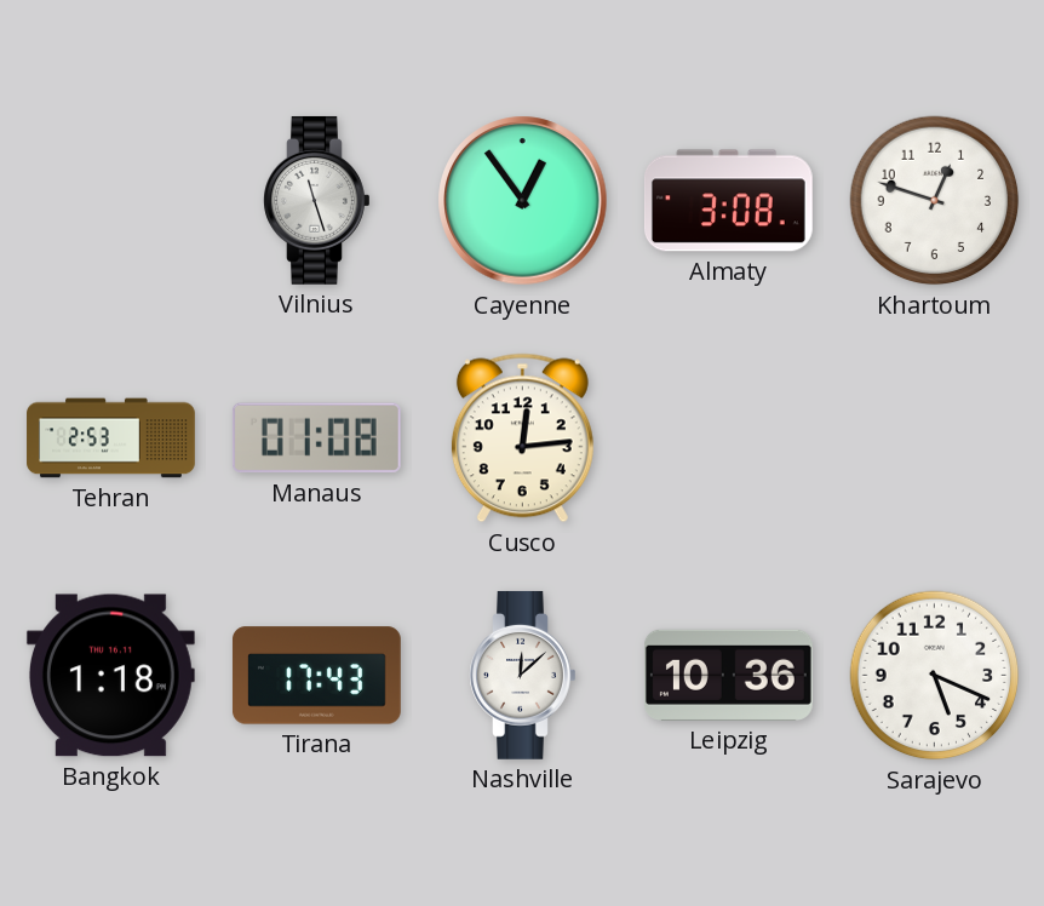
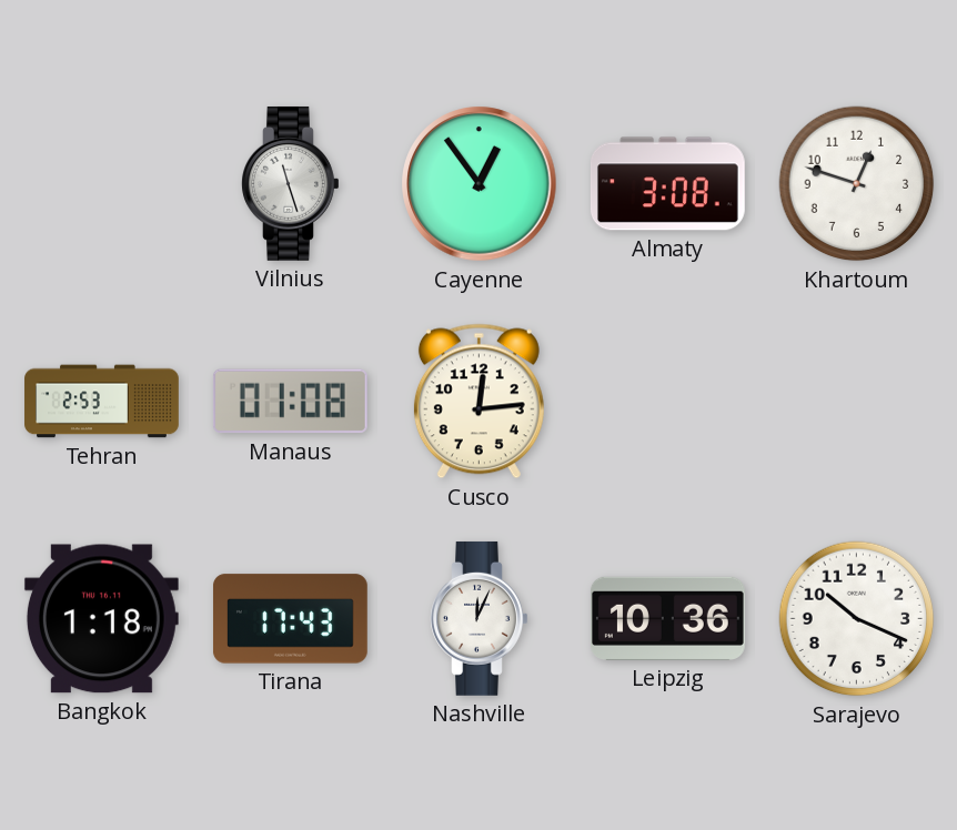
Nashville: 12:08 -> 12:04
Sarajevo: 5:19 -> 10:19
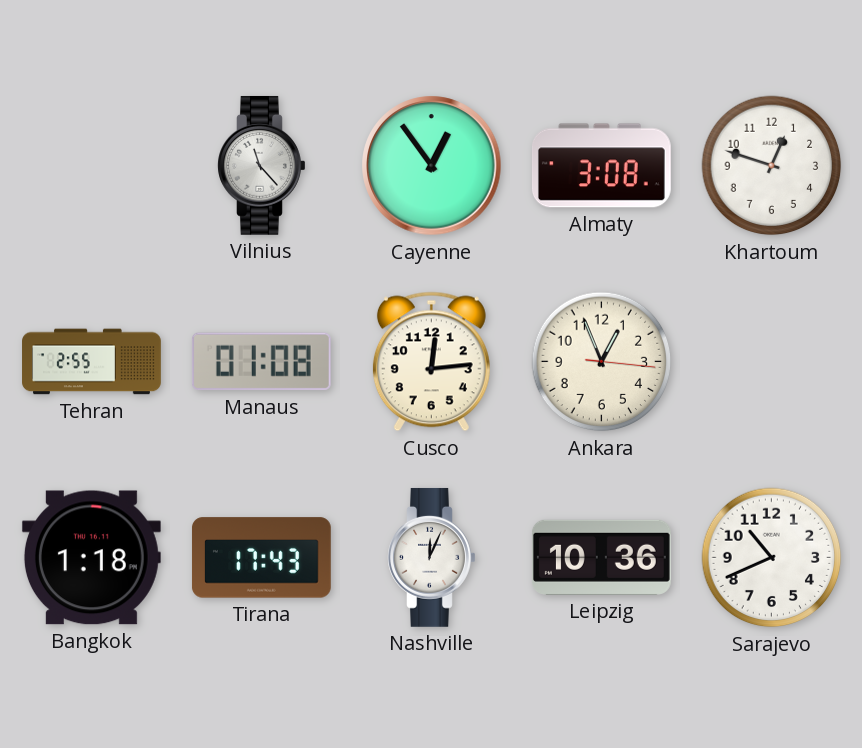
Vilnius: 11:27 -> 11:23
Tehran: 2:53 -> 2:55
Ankara: none -> 12:56
Sarajevo: 10:19 -> 10:41
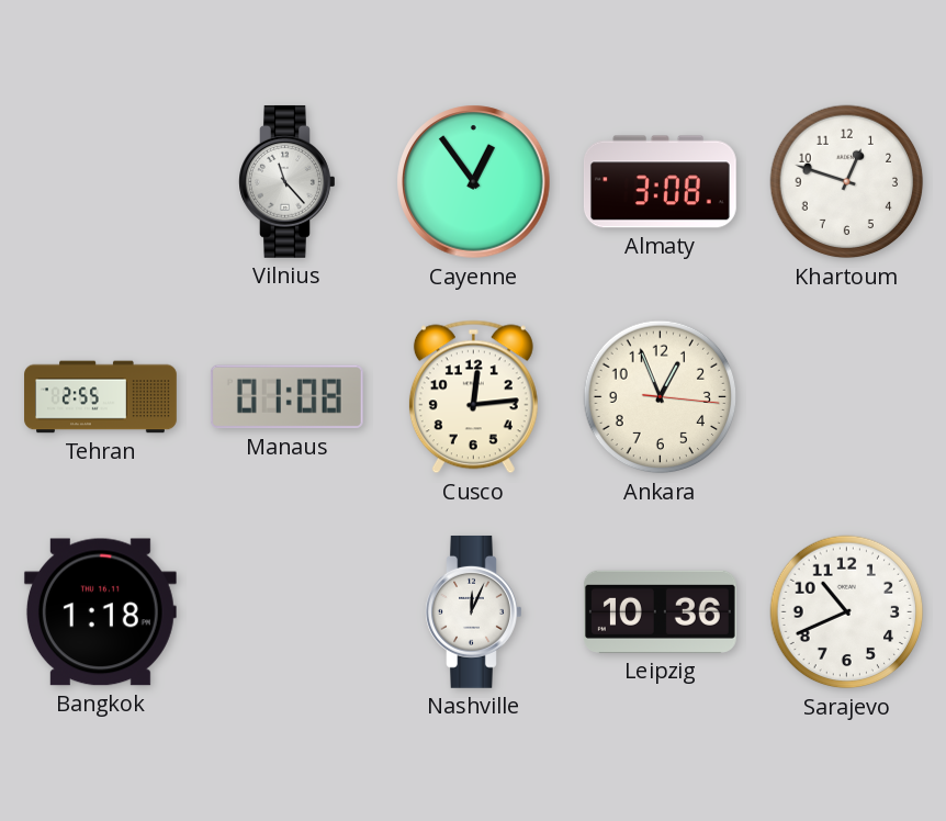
Tirana: 17:43 -> none
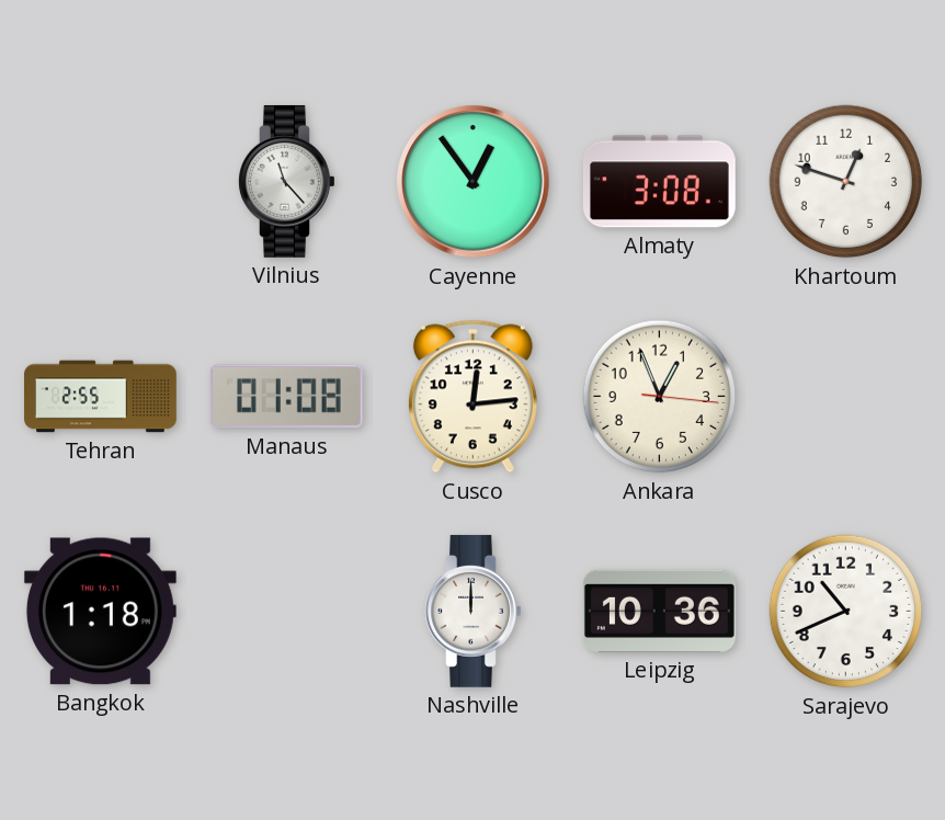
Nashville: 12:04 -> 12:00
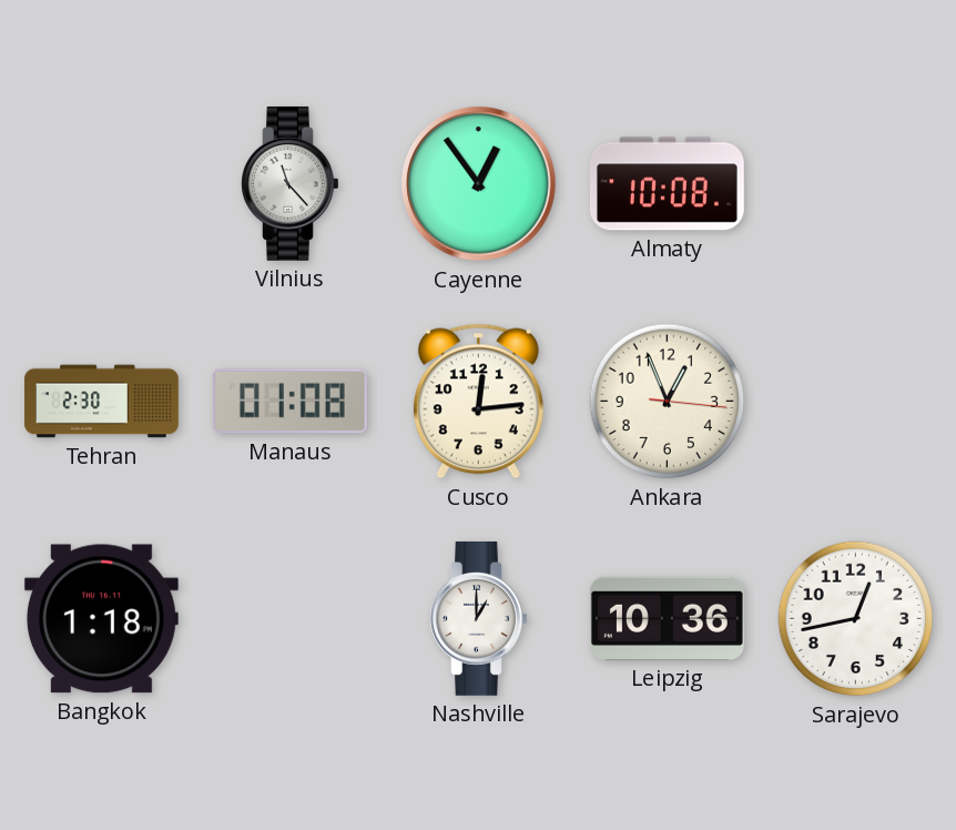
Almaty: 3:08 -> 10:08
Khartoum: 12:48 -> none
Tehran: 2:55 -> 2:30
Nashville: 12:00 -> 1:00
Sarajevo: 10:41 -> 12:43
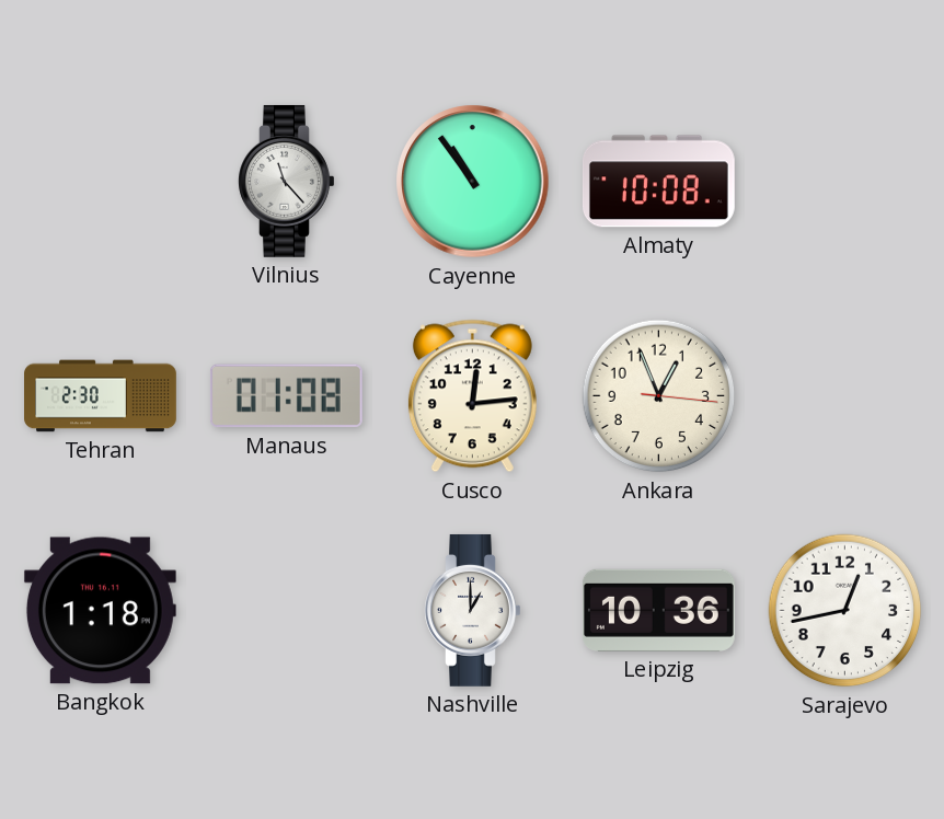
Cayenne: 12:54 -> 10:54
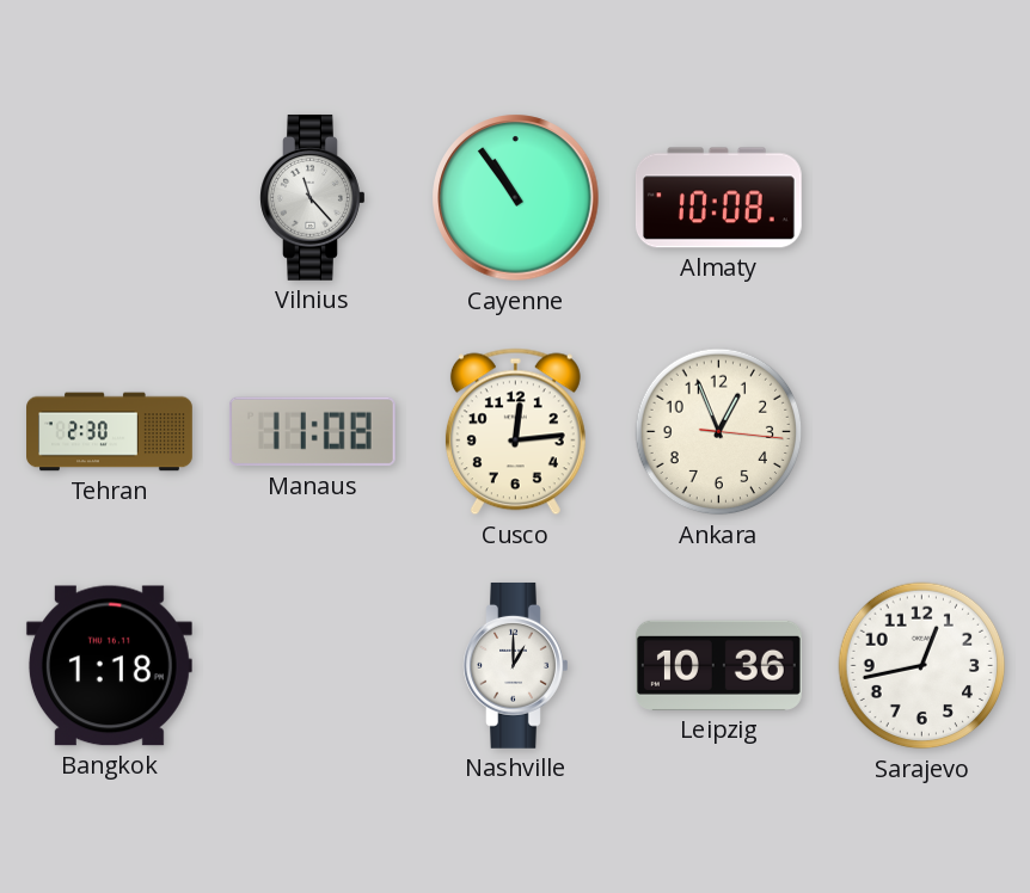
Manaus: 01:08 -> 11:08
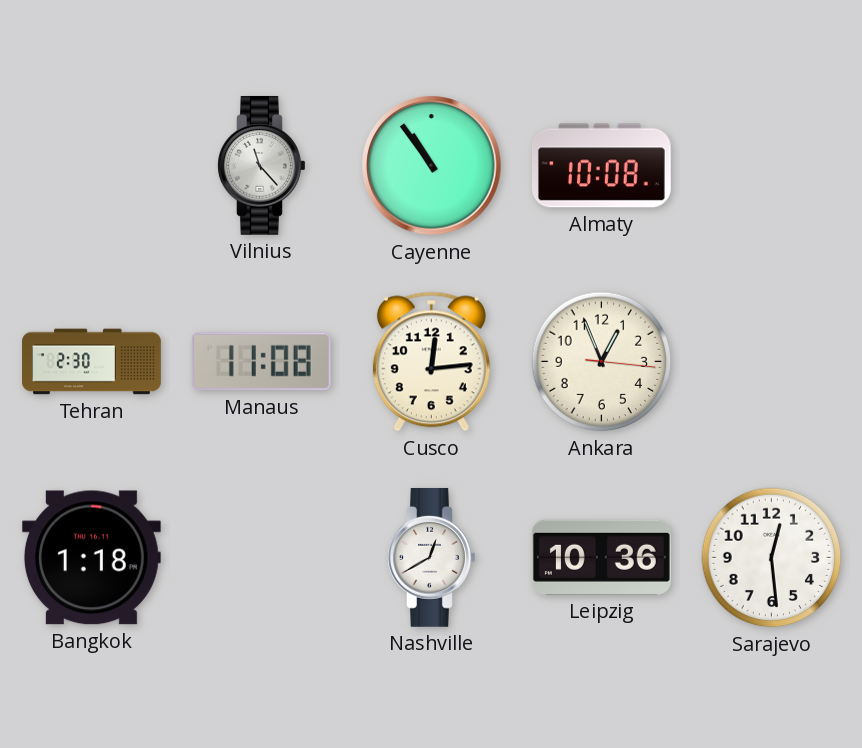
Nashville: 1:00 -> 12:40
Sarajevo: 12:43 -> 12:29
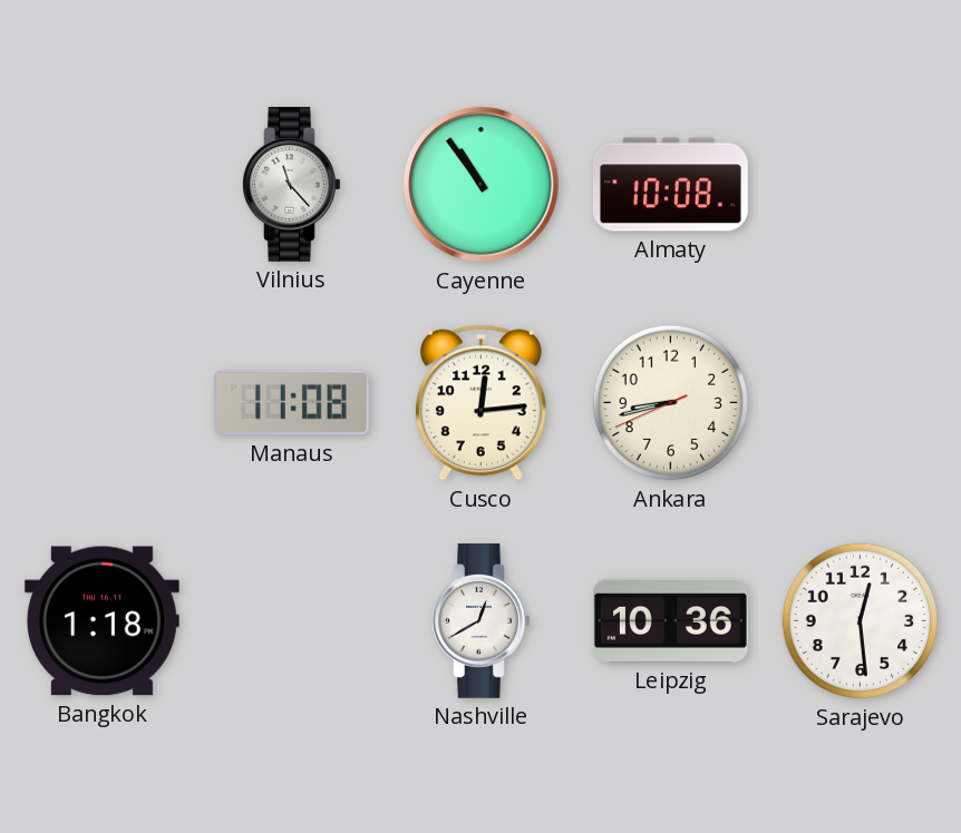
Tehran: 2:30 -> none
Ankara: 12:56 -> 8:42
